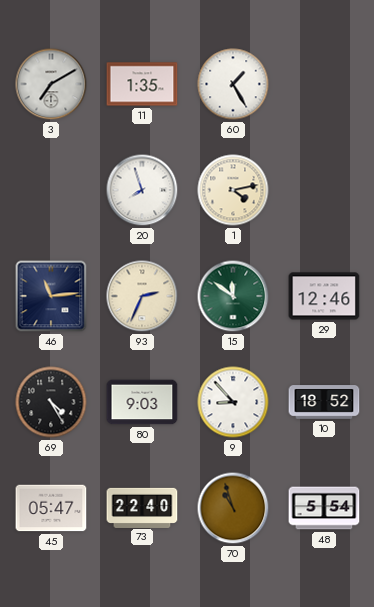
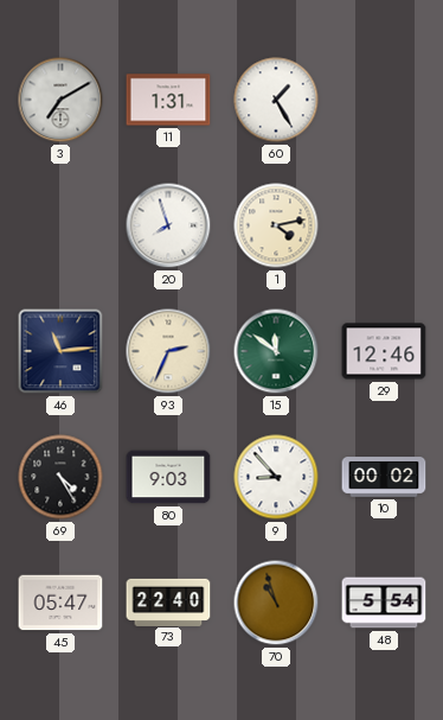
11: 1:35 -> 1:31
10: 18:52 -> 00:02
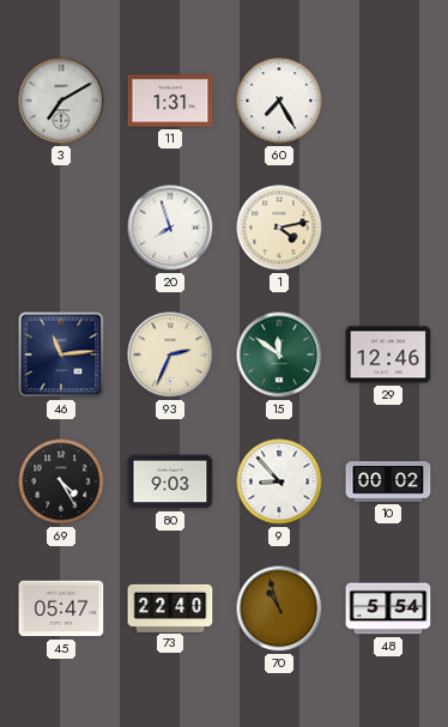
60: 1:25 -> 7:25
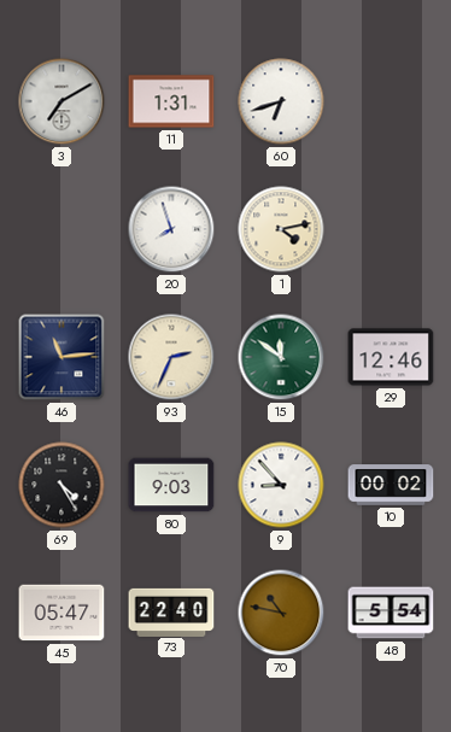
60: 7:25 -> 6:42
70: 10:57 -> 10:47
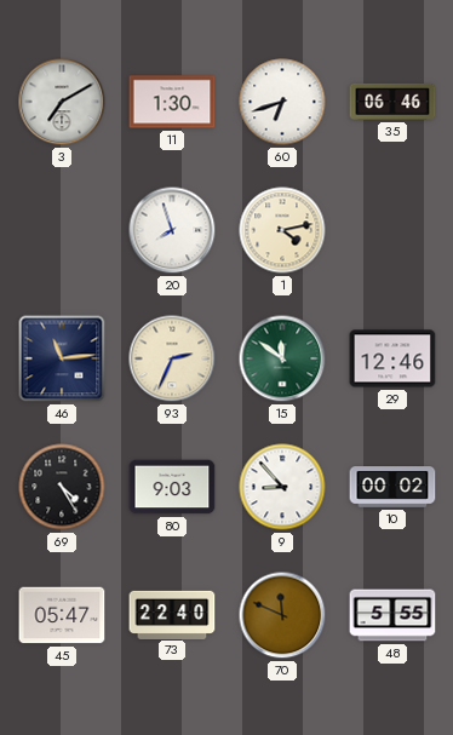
11: 1:31 -> 1:30
35: none -> 06:46
70: 10:47 -> 11:49
48: 5:54 -> 5:55
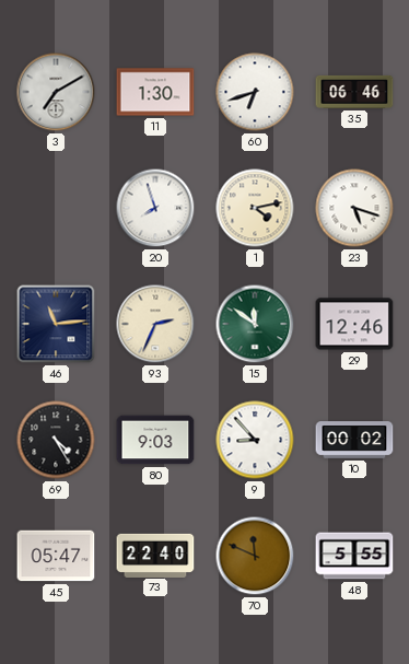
23: none -> 5:18
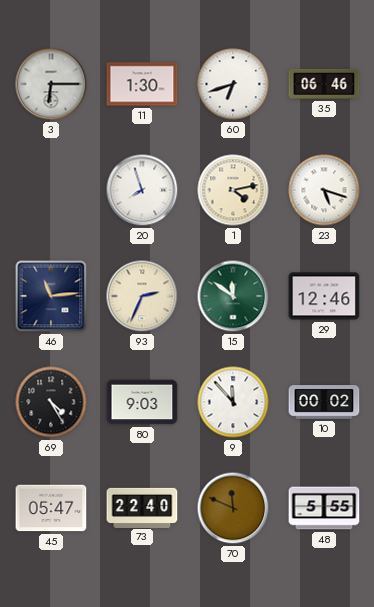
3: 7:10 -> 6:15
9: 8:53 -> 11:53
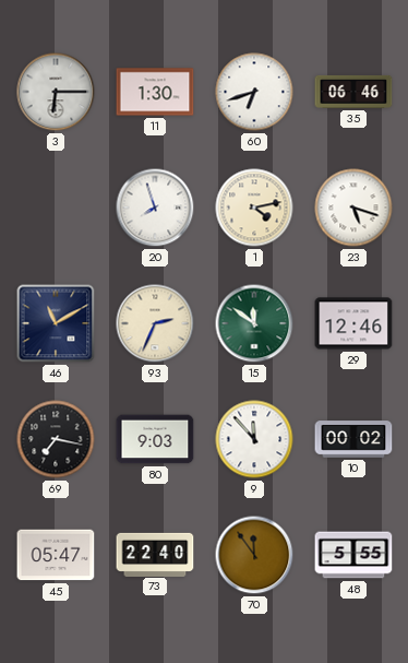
46: 11:14 -> 11:10
69: 4:25 -> 7:17
70: 11:49 -> 11:54
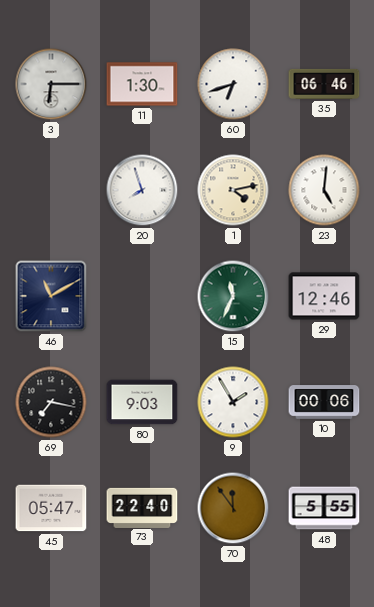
23: 5:18 -> 5:01
93: 2:34 -> none
15: 11:51 -> 11:34
9: 11:53 -> 1:55
10: 00:02 -> 00:06
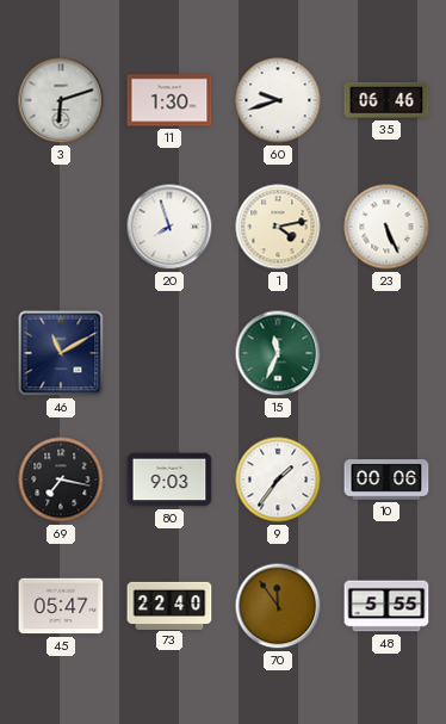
3: 6:15 -> 6:12
60: 6:42 -> 9:42
23: 5:01 -> 5:26
29: 12:46 -> none
9: 1:55 -> 1:36
